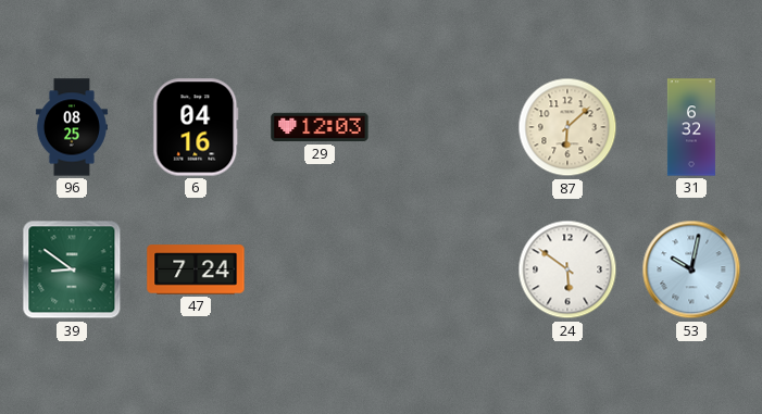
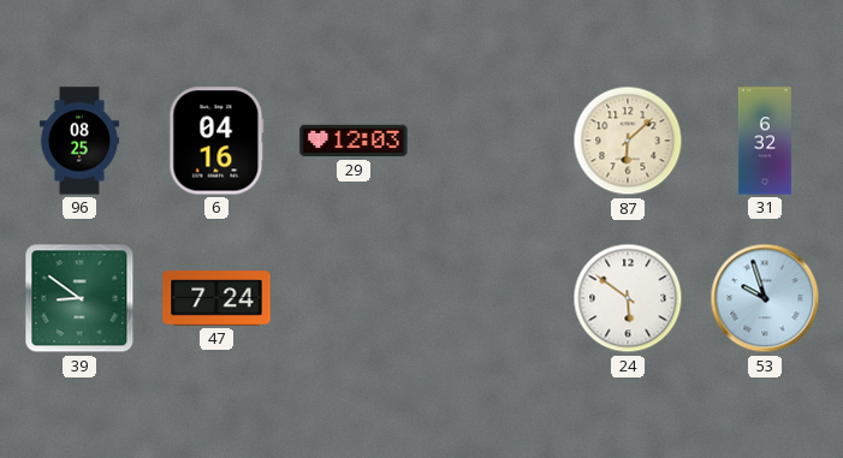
53: 10:02 -> 9:57
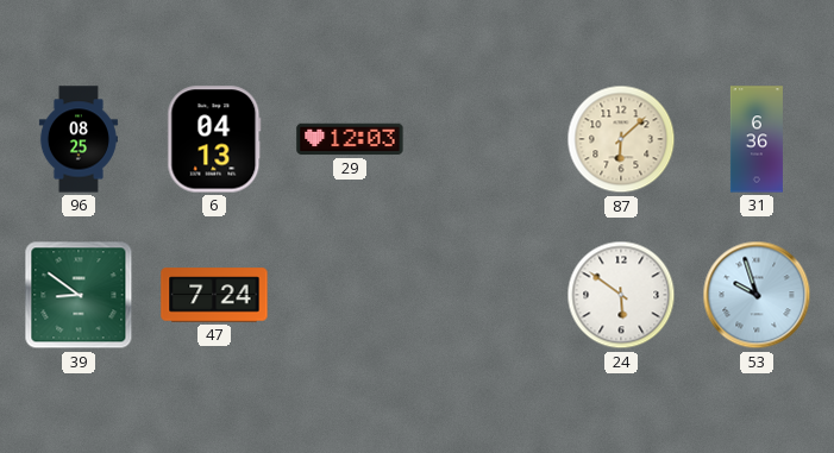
6: 04:16 -> 04:13
31: 6:32 -> 6:36
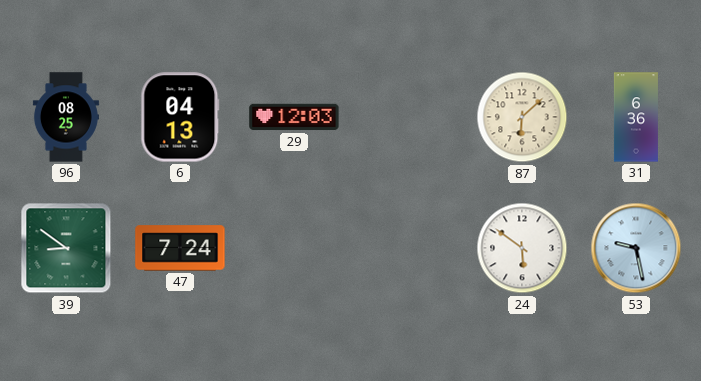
53: 9:57 -> 9:28
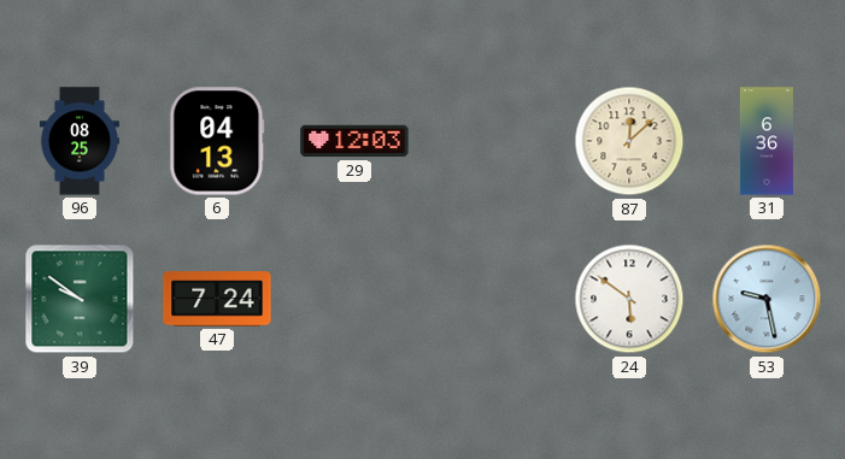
87: 6:08 -> 12:08
39: 8:51 -> 9:51
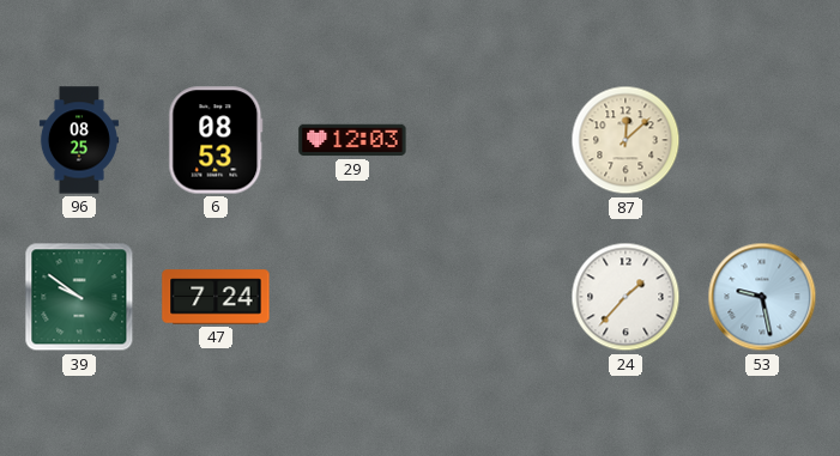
6: 04:13 -> 08:53
31: 6:36 -> none
24: 5:51 -> 1:37
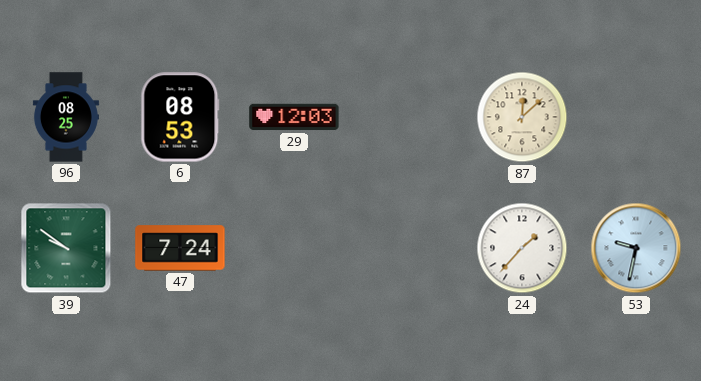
53: 9:28 -> 9:32
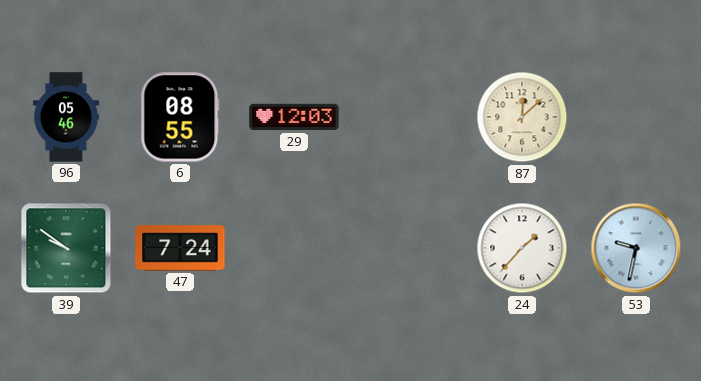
96: 08:25 -> 05:46
6: 08:53 -> 08:55
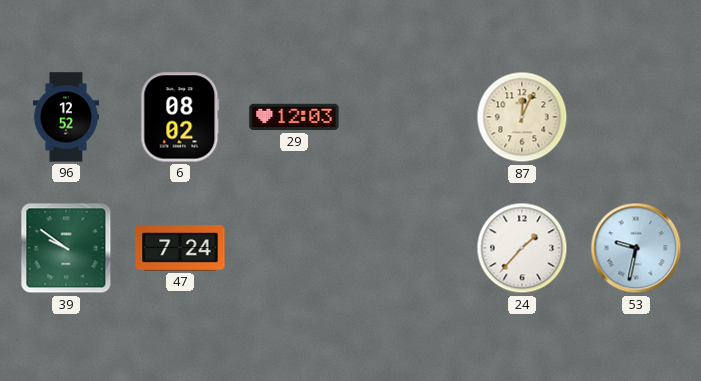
96: 05:46 -> 12:52
6: 08:55 -> 08:02
87: 12:08 -> 12:04
